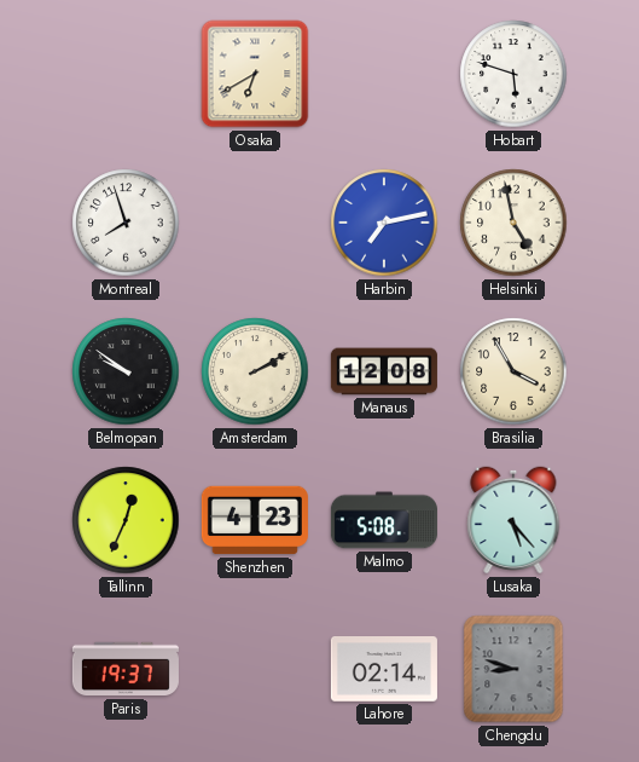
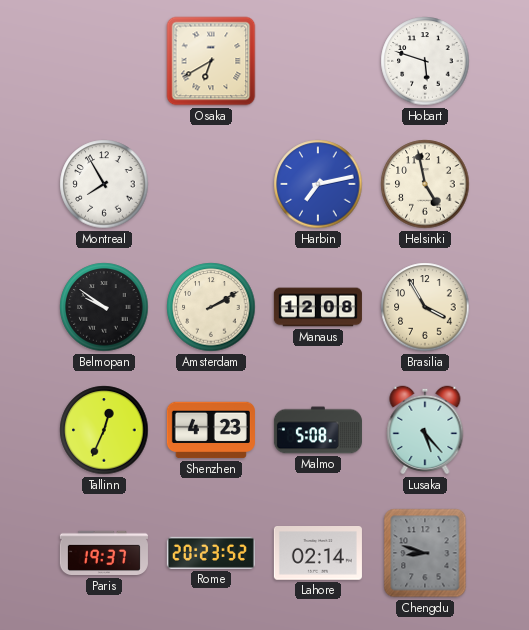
Montreal: 7:57 -> 7:55
Rome: none -> 20:23
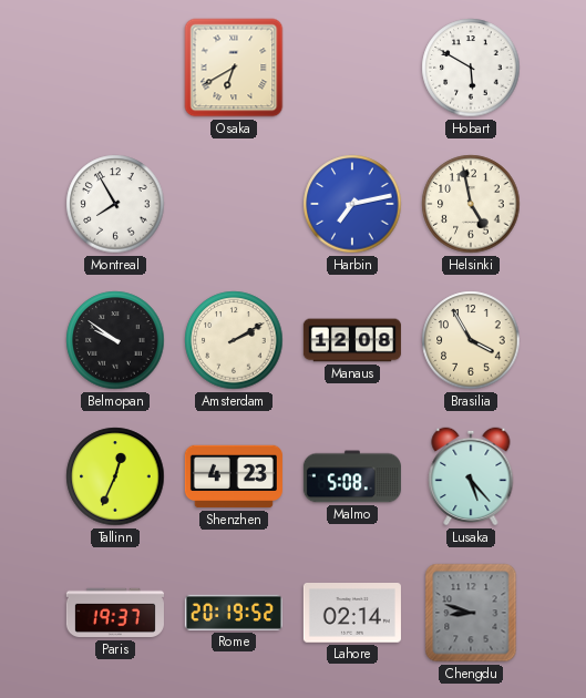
Hobart: 5:48 -> 5:50
Rome: 20:23 -> 20:19
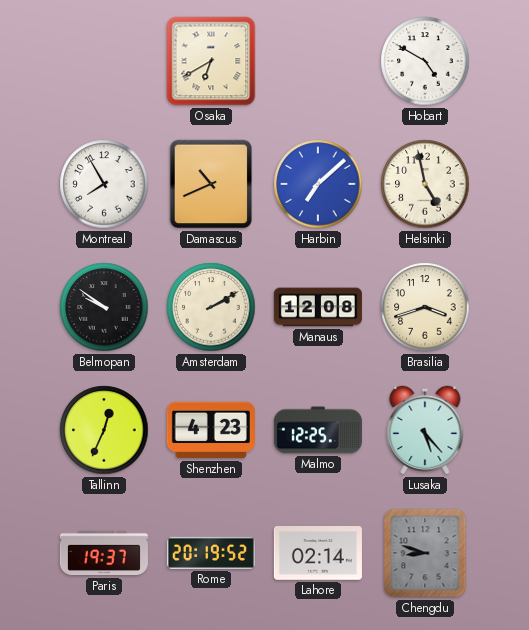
Hobart: 5:50 -> 4:50
Damascus: none -> 10:41
Harbin: 7:13 -> 7:08
Brasilia: 3:55 -> 3:42
Malmo: 5:08 -> 12:25
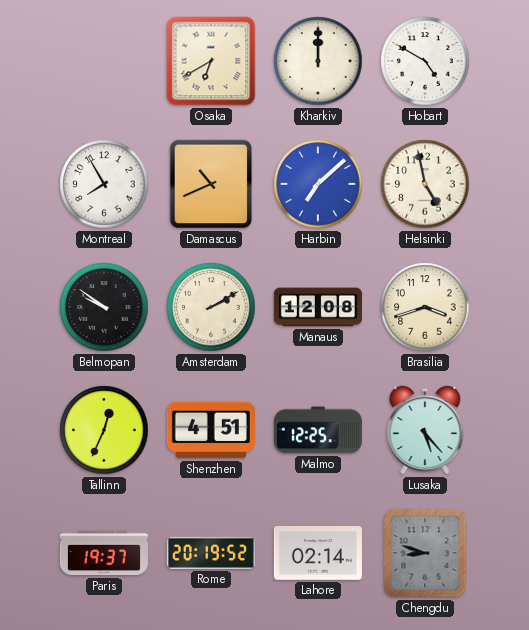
Kharkiv: none -> 12:00
Shenzhen: 4:23 -> 4:51
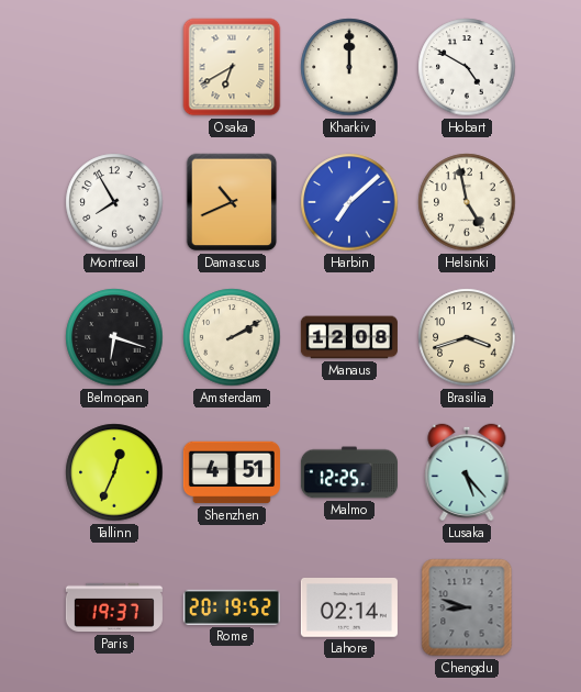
Belmopan: 9:51 -> 6:18
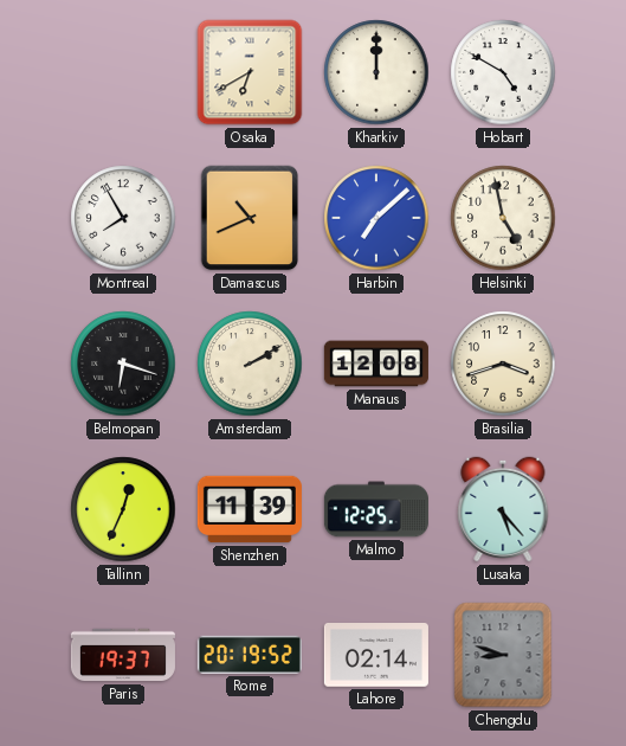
Shenzhen: 4:51 -> 11:39
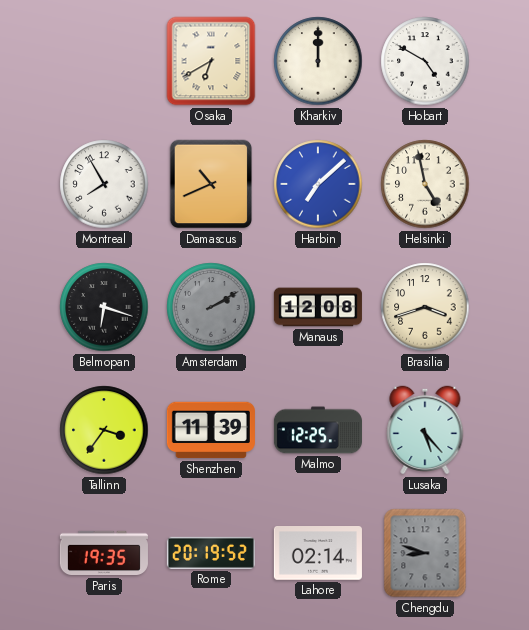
Amsterdam dial: cream -> grey
Tallinn: 12:34 -> 3:36
Paris: 19:37 -> 19:35
